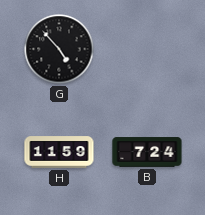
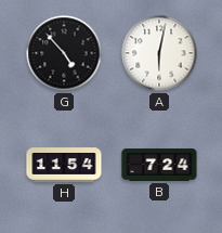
A: none -> 6:02
H: 11:59 -> 11:54
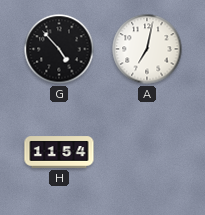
A: 6:02 -> 7:02
B: 7:24 -> none
